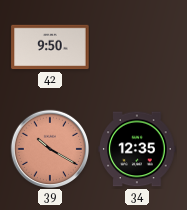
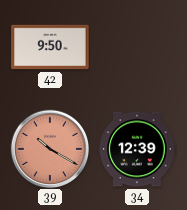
34: 12:35 -> 12:39
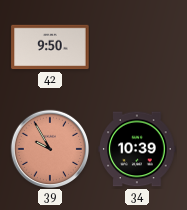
39: 10:20 -> 9:55
34: 12:39 -> 10:39
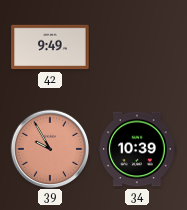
42: 9:50 -> 9:49
